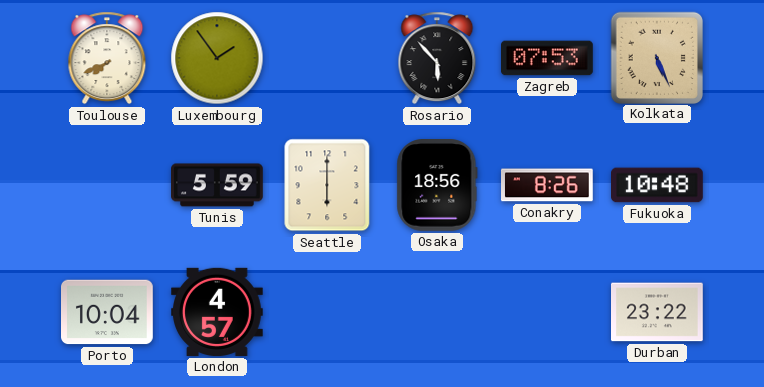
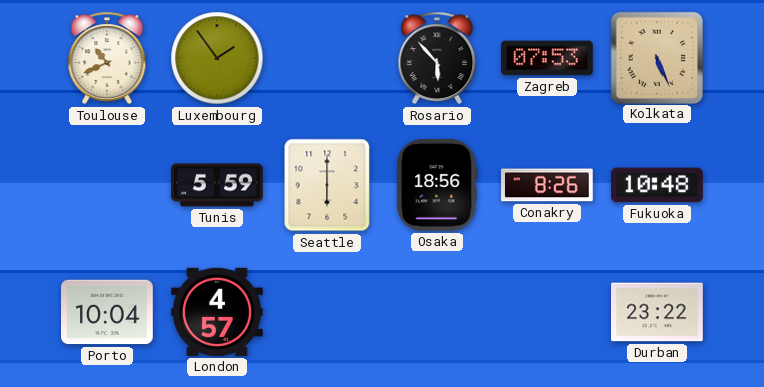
Toulouse: 7:41 -> 10:41
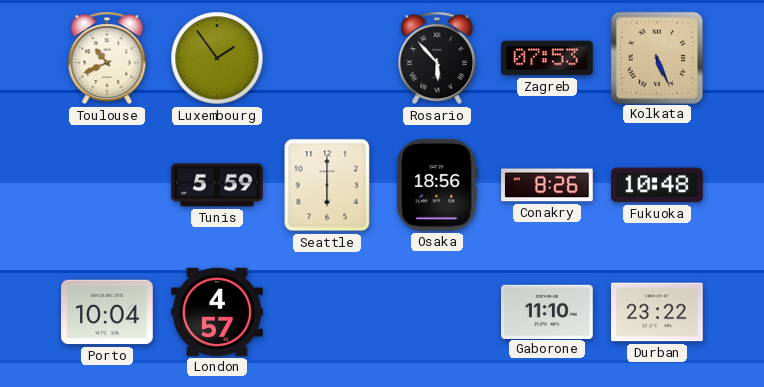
Gaborone: none -> 11:10
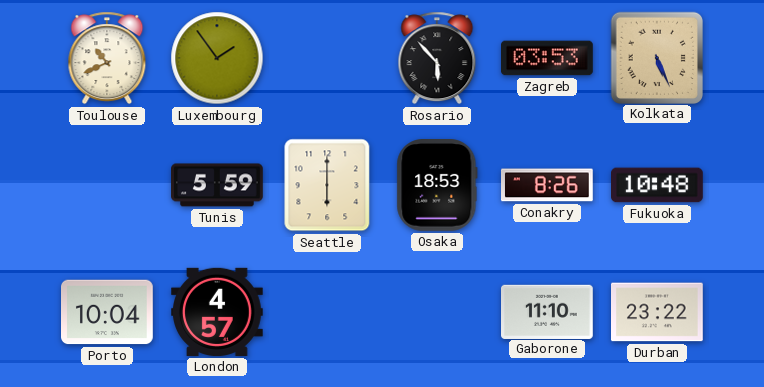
Zagreb: 07:53 -> 03:53
Osaka: 18:56 -> 18:53
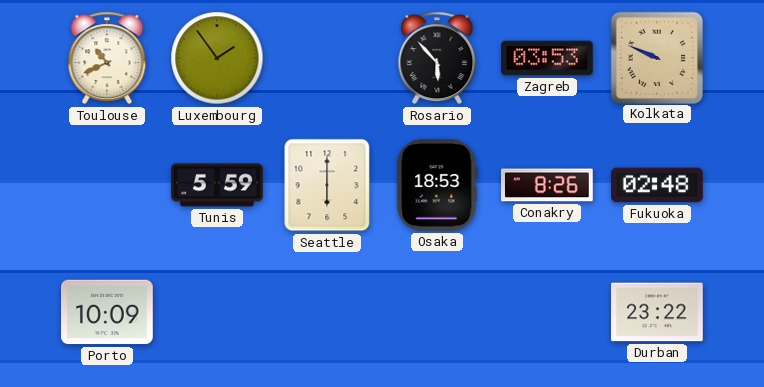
Kolkata: 5:26 -> 9:49
Fukuoka: 10:48 -> 02:48
Porto: 10:04 -> 10:09
London: 4:57 -> none
Gaborone: 11:10 -> none
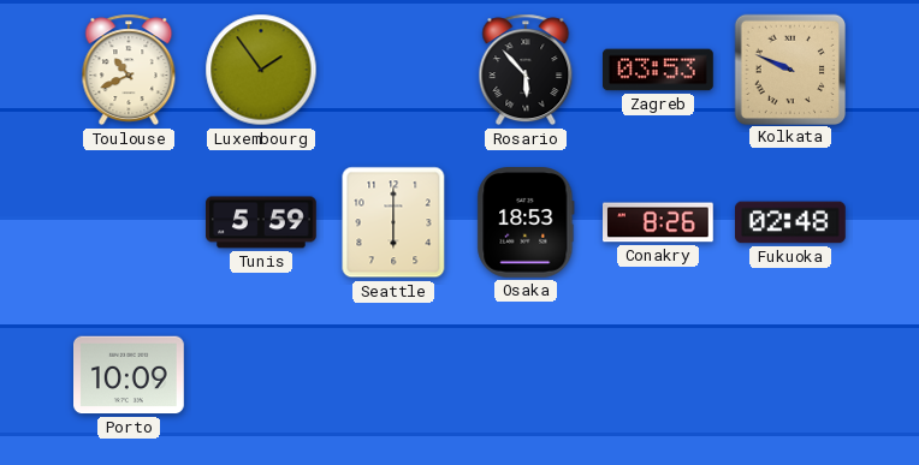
Durban: 23:22 -> none
